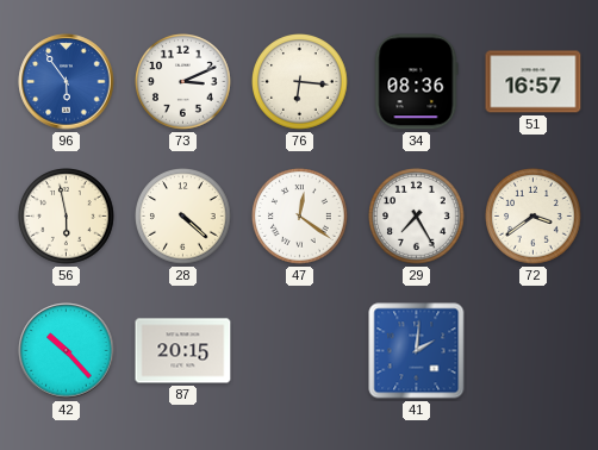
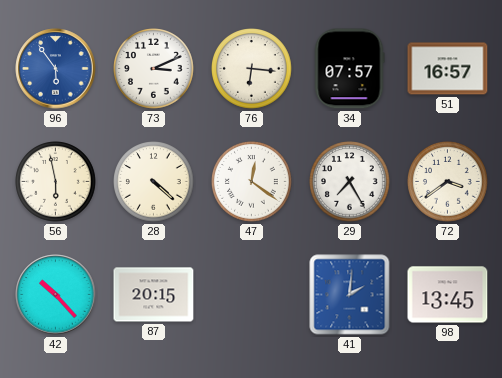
34: 08:36 -> 07:57
98: none -> 13:45
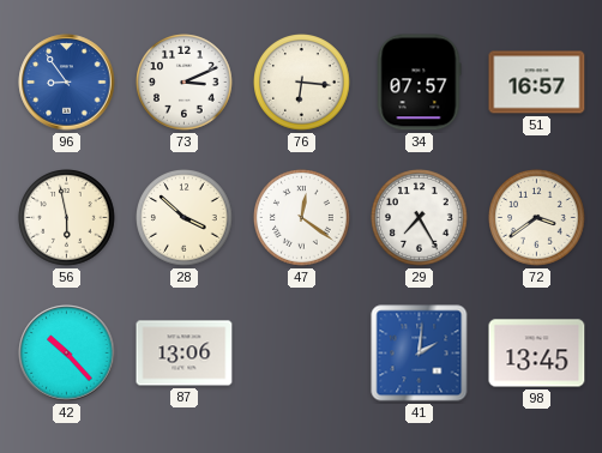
96: 5:54 -> 8:54
28: 4:22 -> 3:52
87: 20:15 -> 13:06
